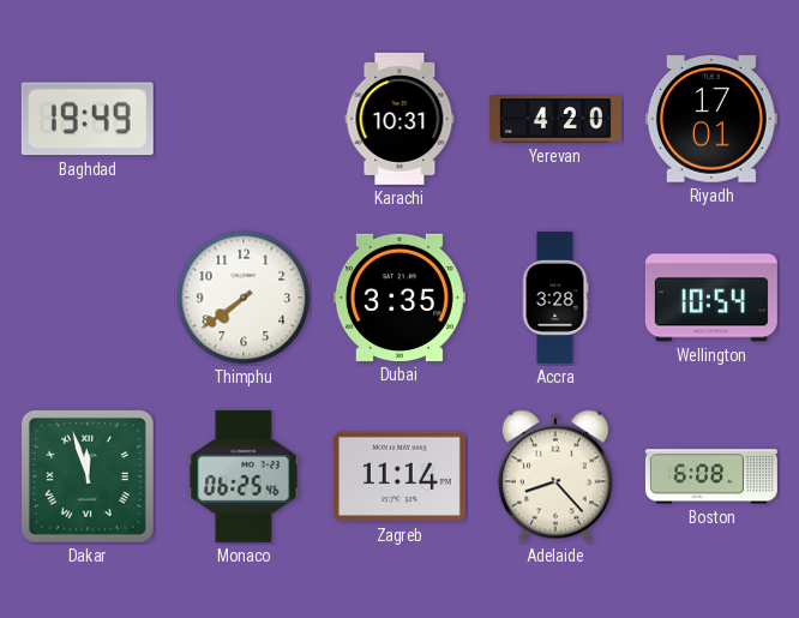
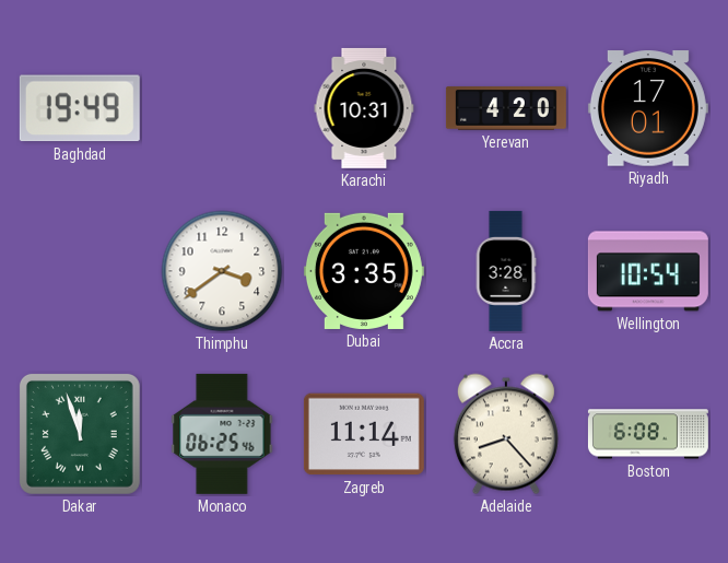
Thimphu: 7:39 -> 3:39
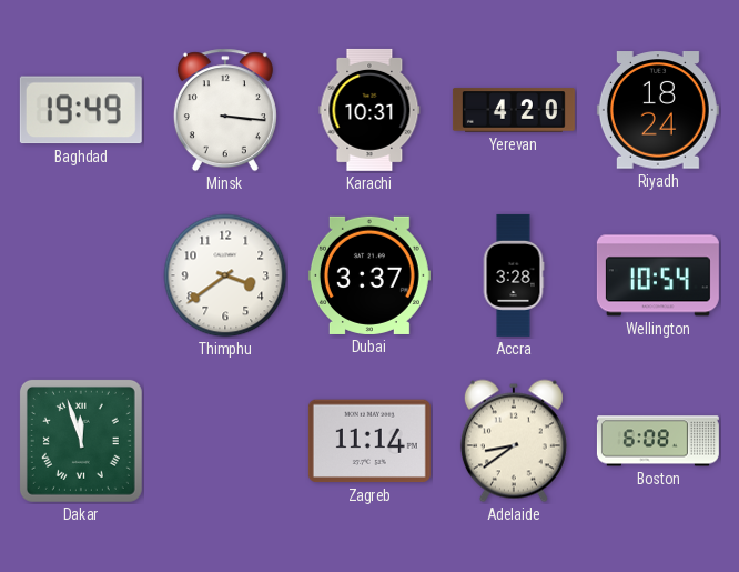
Minsk: none -> 3:16
Riyadh: 17:01 -> 18:24
Dubai: 3:35 -> 3:37
Monaco: 06:25 -> none
Adelaide: 8:23 -> 8:39
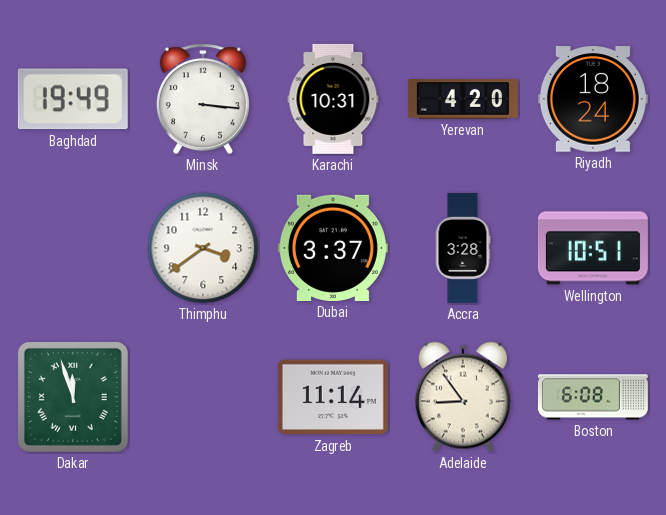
Wellington: 10:54 -> 10:51
Adelaide: 8:39 -> 8:54
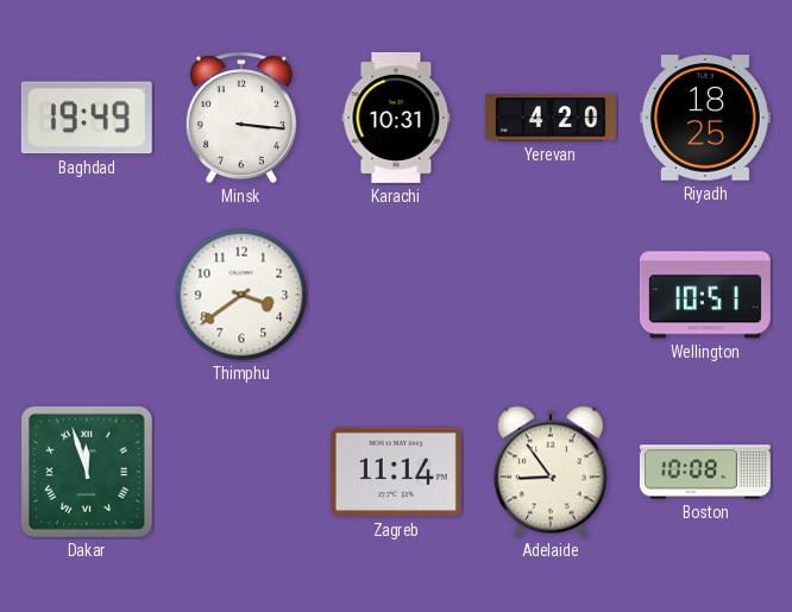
Riyadh: 18:24 -> 18:25
Dubai: 3:37 -> none
Accra: 3:28 -> none
Boston: 6:08 -> 10:08
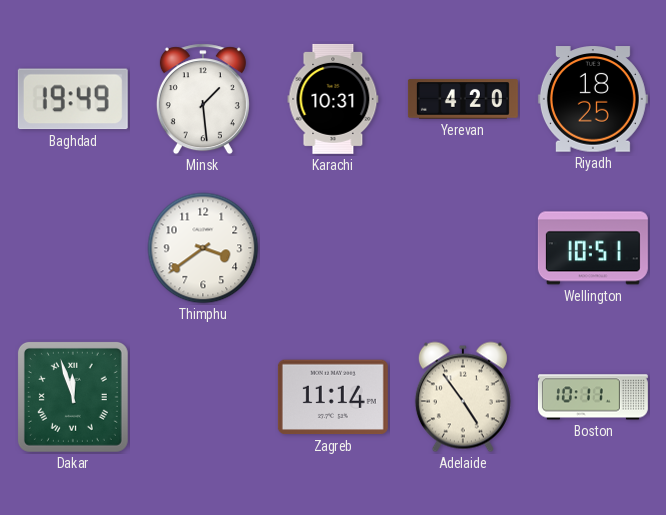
Minsk: 3:16 -> 1:29
Adelaide: 8:54 -> 4:54
Boston: 10:08 -> 10:11
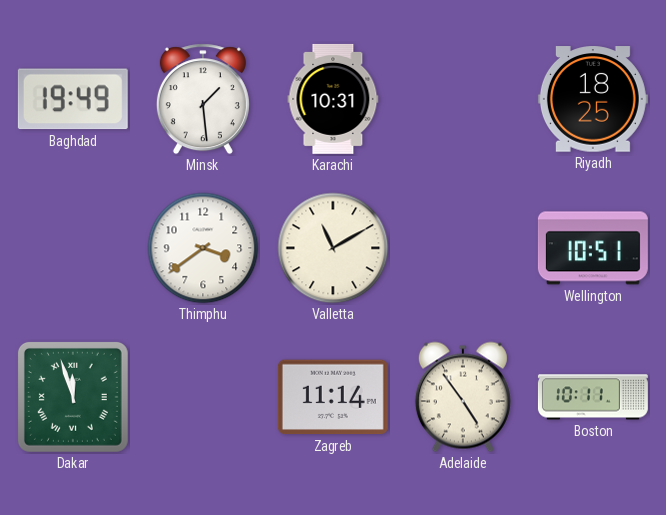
Yerevan: 4:20 -> none
Valletta: none -> 11:10
